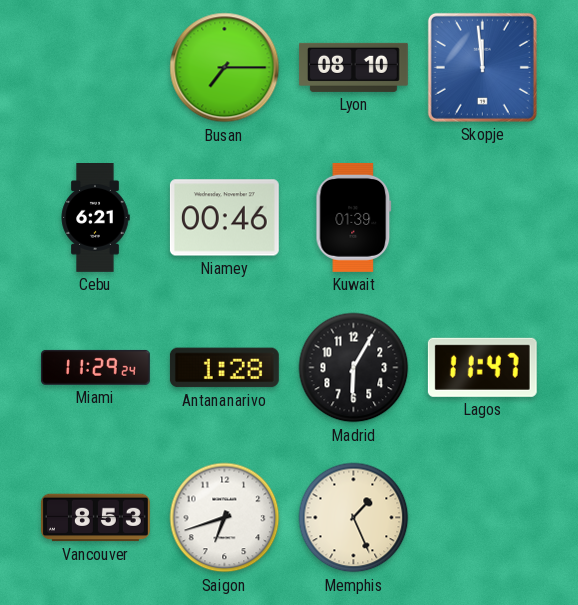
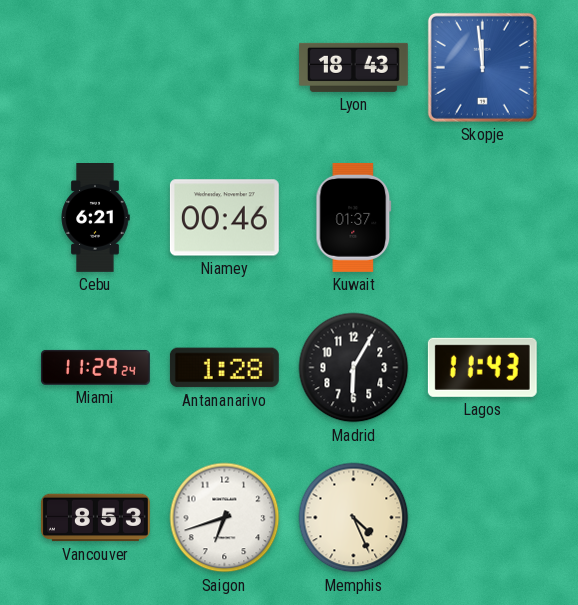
Busan: 7:15 -> none
Lyon: 08:10 -> 18:43
Kuwait: 01:39 -> 01:37
Lagos: 11:47 -> 11:43
Memphis: 1:26 -> 4:26
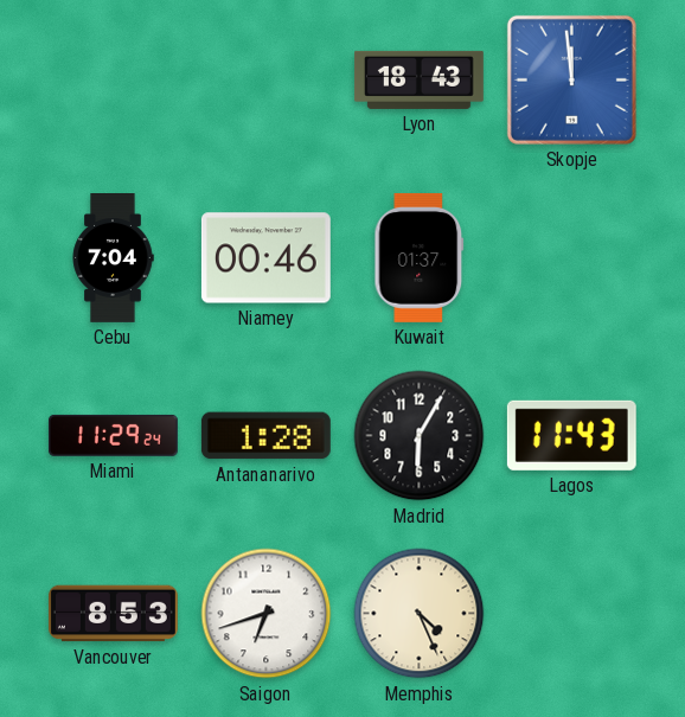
Cebu: 6:21 -> 7:04
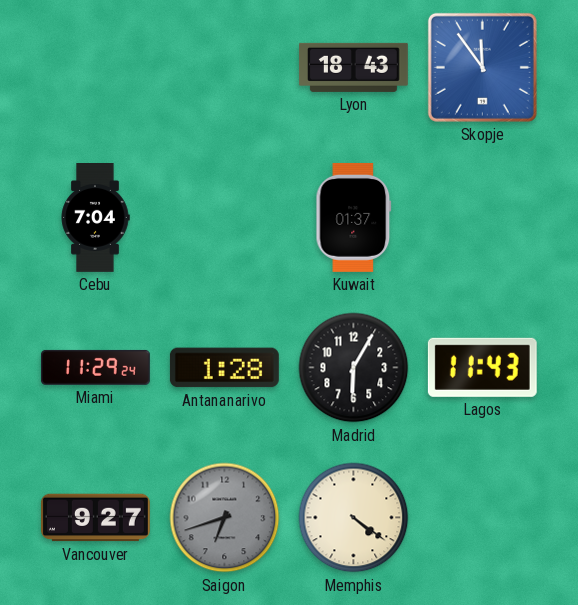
Skopje: 11:59 -> 11:54
Niamey: 00:46 -> none
Vancouver: 8:53 -> 9:27
Saigon dial: white -> grey
Memphis: 4:26 -> 4:21
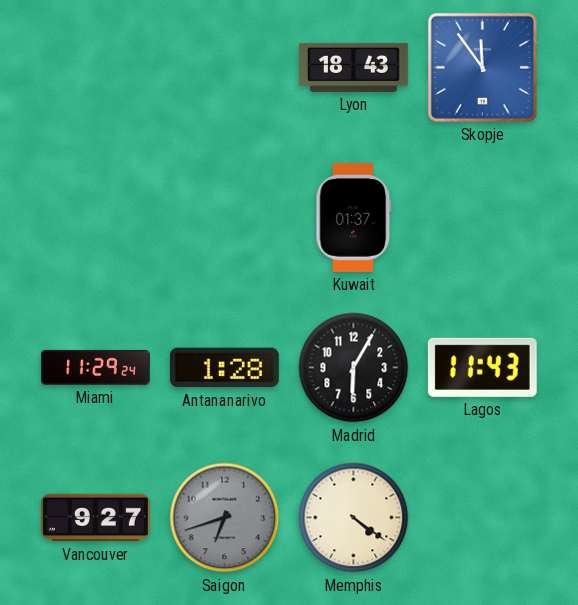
Cebu: 7:04 -> none
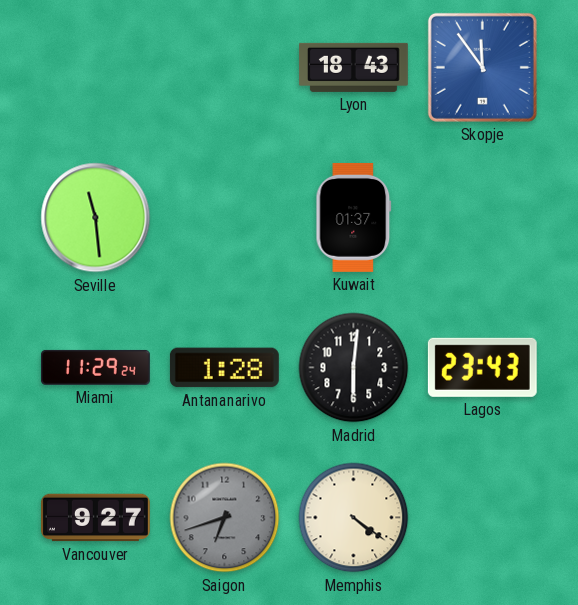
Seville: none -> 11:29
Madrid: 6:05 -> 6:01
Lagos: 11:43 -> 23:43
